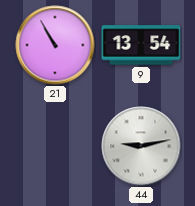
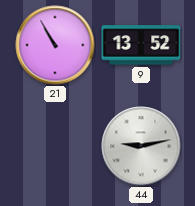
9: 13:54 -> 13:52
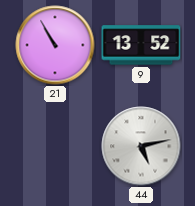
44: 9:13 -> 5:13
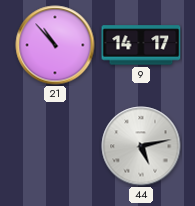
21: 10:55 -> 10:53
9: 13:52 -> 14:17
